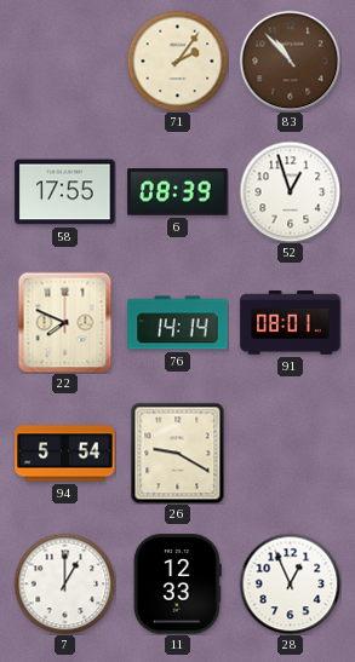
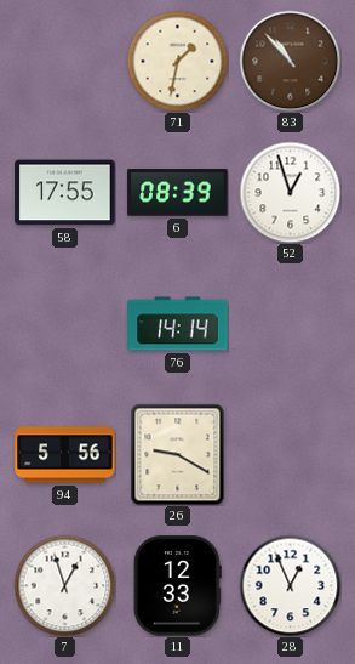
71: 2:06 -> 1:32
22: 7:49 -> none
91: 08:01 -> none
94: 5:54 -> 5:56
7: 1:00 -> 12:57
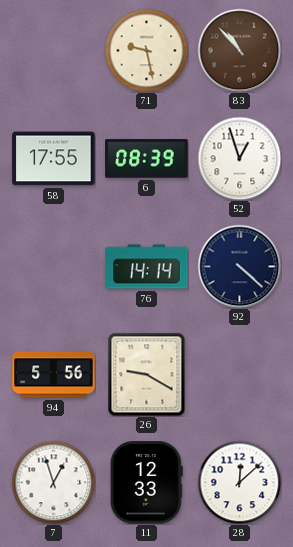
71: 1:32 -> 9:28
92: none -> 4:22
28: 12:56 -> 12:08
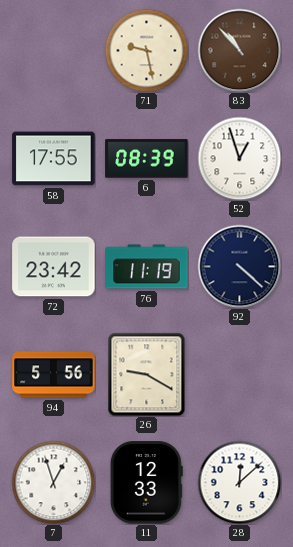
72: none -> 23:42
76: 14:14 -> 11:19
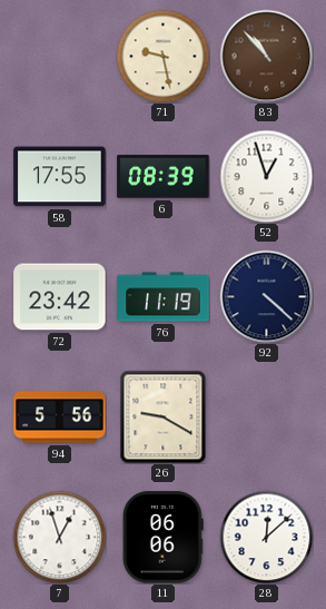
11: 12:33 -> 06:06
